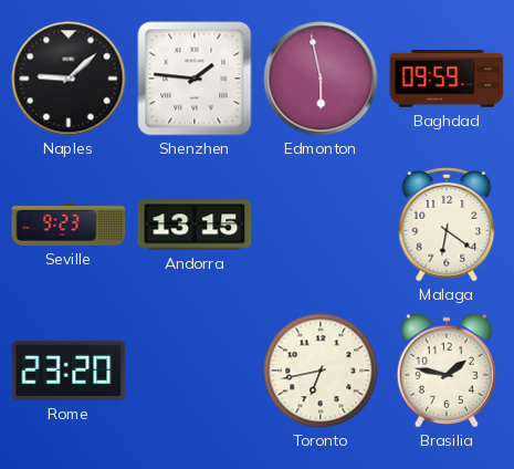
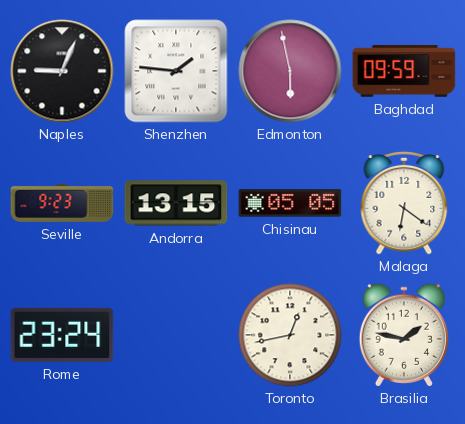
Naples: 9:08 -> 9:04
Chisinau: none -> 05:05
Rome: 23:20 -> 23:24
Toronto: 6:43 -> 12:43
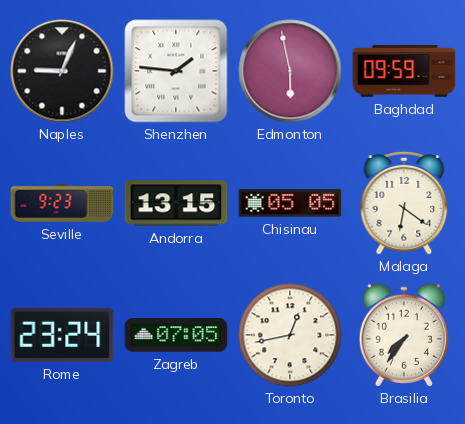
Zagreb: none -> 07:05
Brasilia: 1:47 -> 7:36
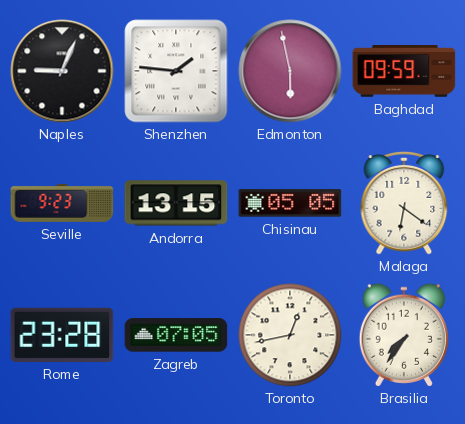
Rome: 23:24 -> 23:28
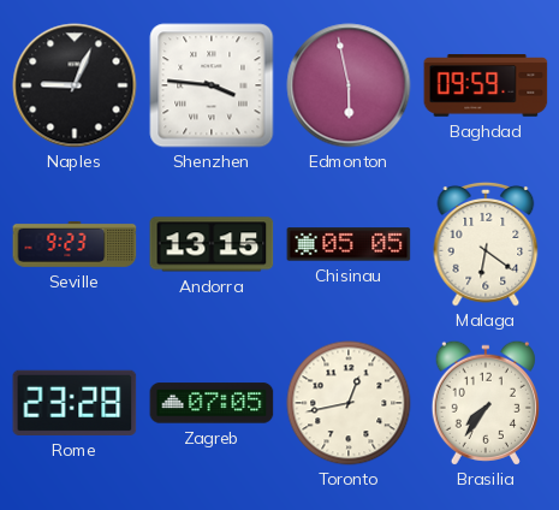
Shenzhen: 1:46 -> 3:46
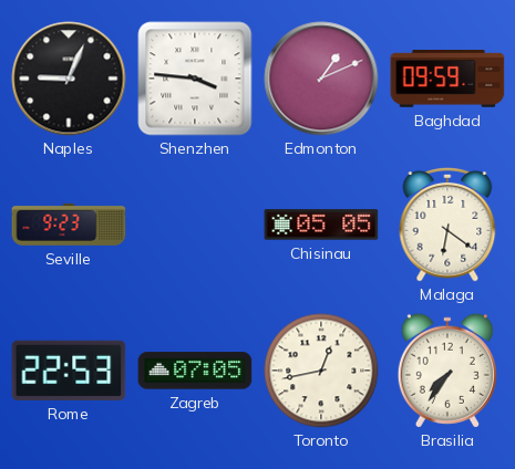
Edmonton: 5:58 -> 1:11
Andorra: 13:15 -> none
Rome: 23:28 -> 22:53
